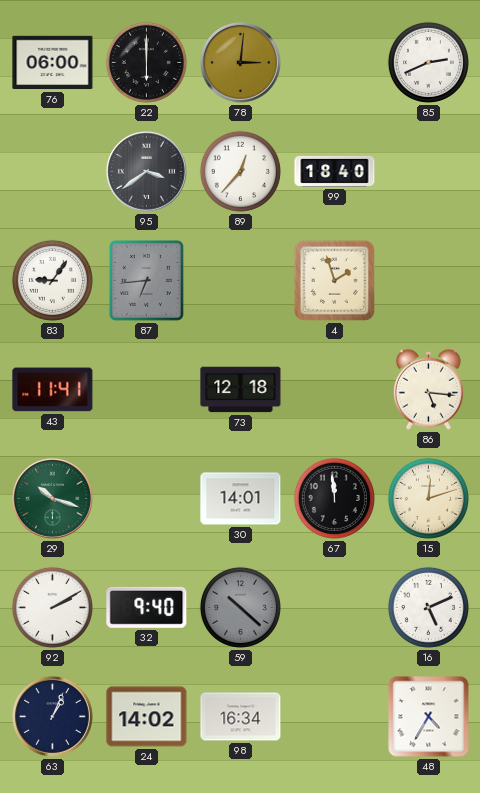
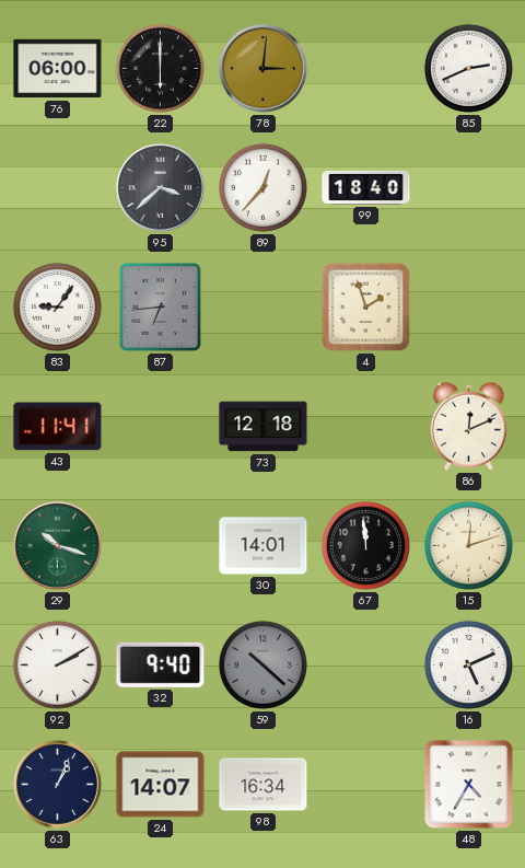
95: 3:39 -> 3:38
86: 5:16 -> 12:11
24: 14:02 -> 14:07
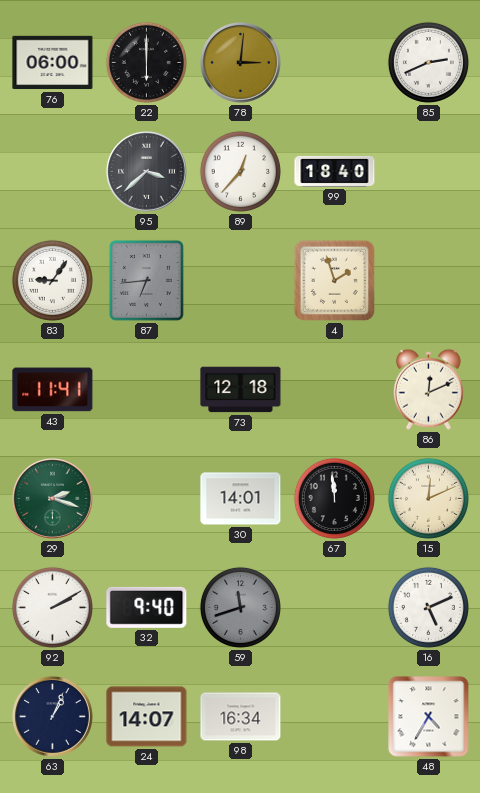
29: 10:18 -> 2:18
15: 12:12 -> 12:11
59: 10:22 -> 11:42
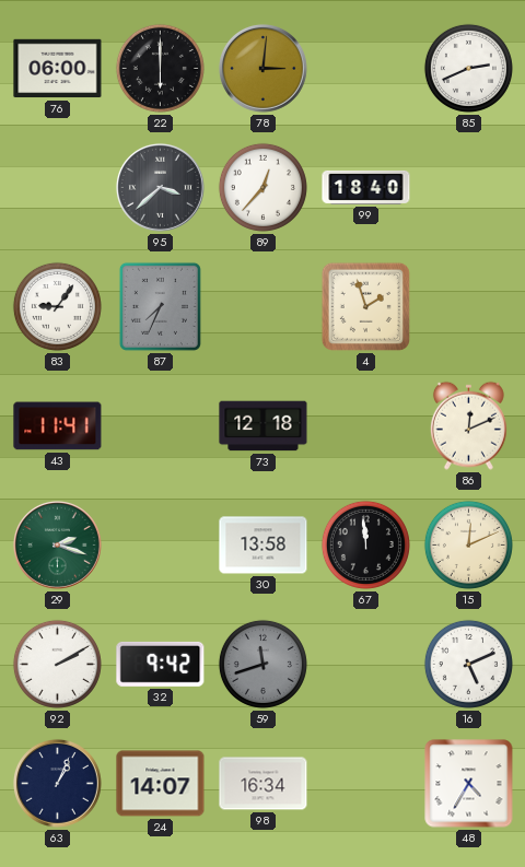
87: 6:44 -> 7:34
30: 14:01 -> 13:58
32: 9:40 -> 9:42
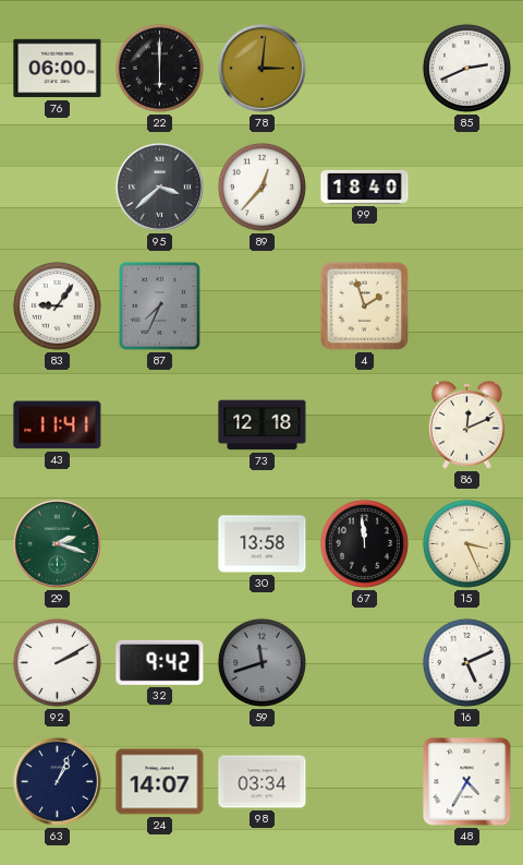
15: 12:11 -> 3:26
98: 16:34 -> 03:34
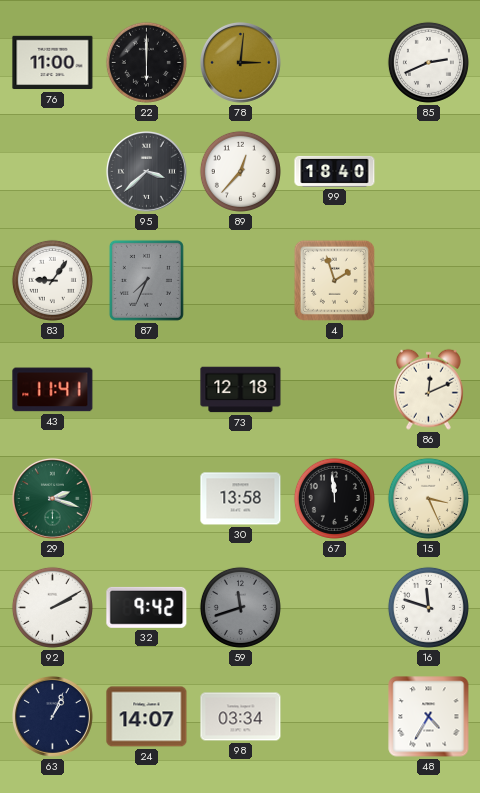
76: 06:00 -> 11:00
16: 5:11 -> 11:48
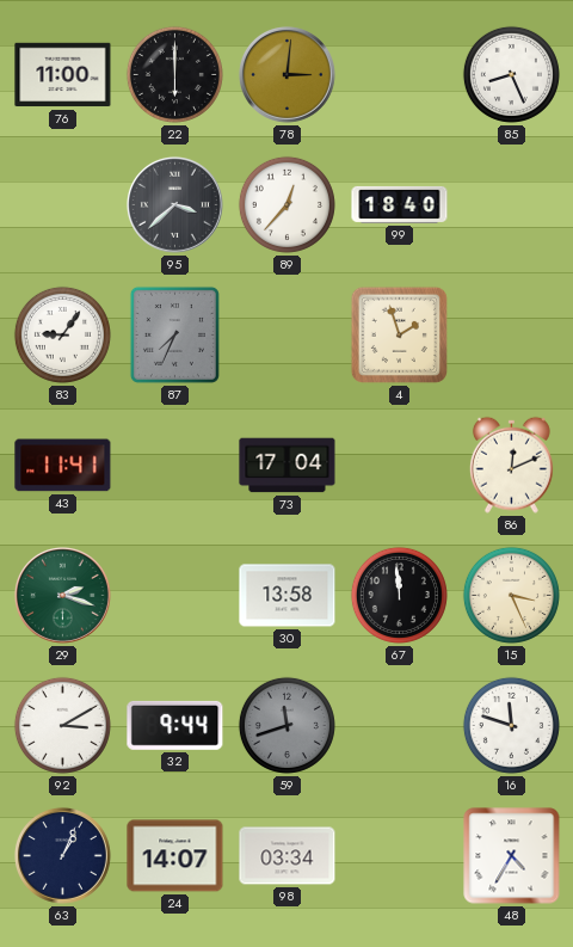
85: 2:41 -> 8:26
73: 12:18 -> 17:04
92: 2:10 -> 3:10
32: 9:42 -> 9:44
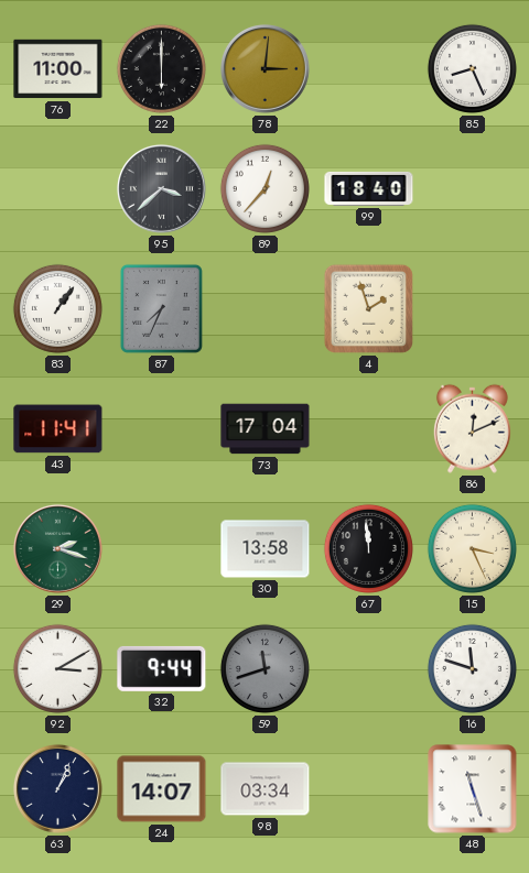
83: 9:06 -> 1:06
48: 4:35 -> 11:27
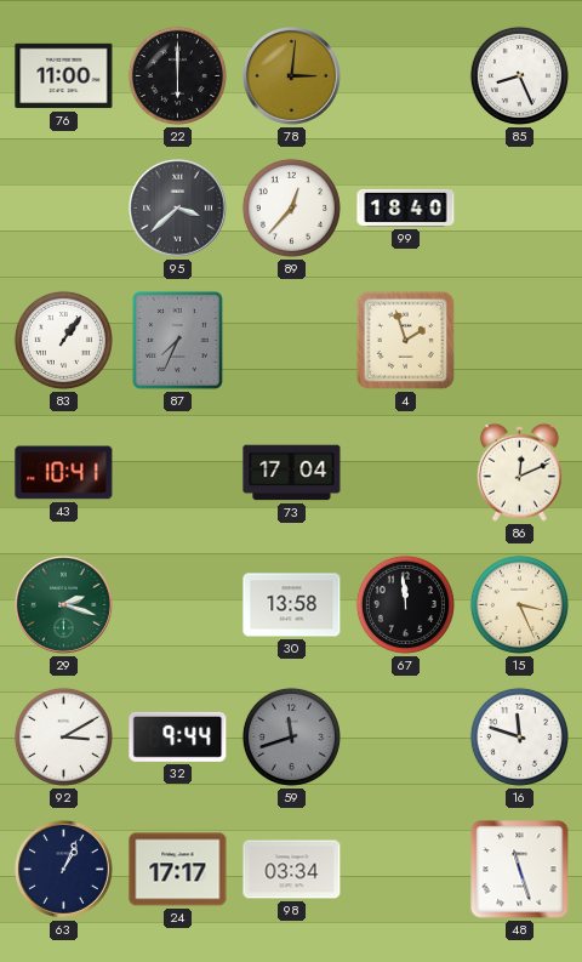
43: 11:41 -> 10:41
24: 14:07 -> 17:17
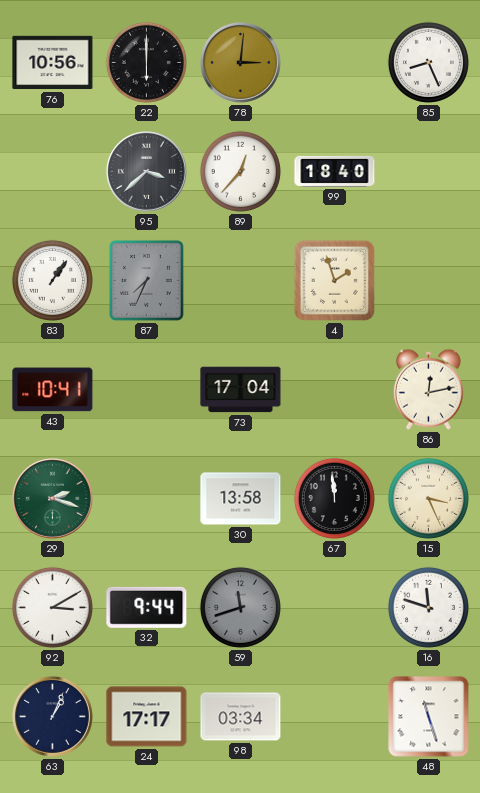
76: 11:00 -> 10:56
86: 12:11 -> 12:13
